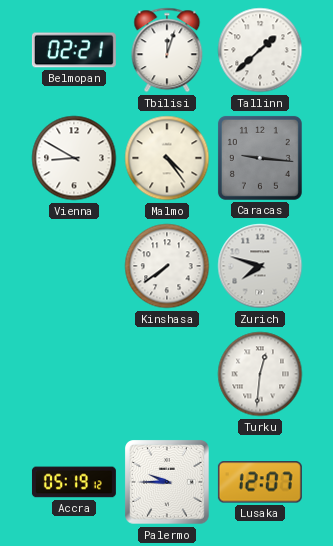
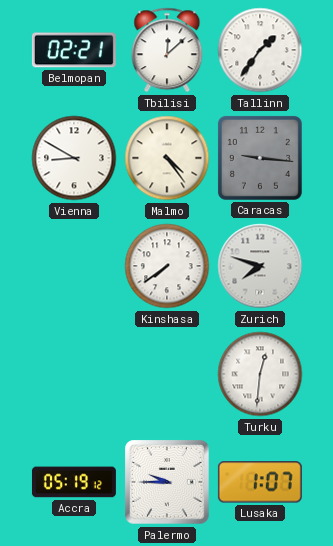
Tbilisi: 12:03 -> 12:08
Tallinn: 1:38 -> 1:36
Lusaka: 12:07 -> 1:07
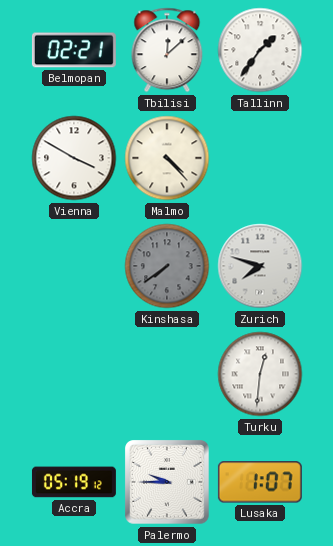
Vienna: 8:50 -> 3:50
Malmo: 4:24 -> 4:23
Caracas: 9:16 -> none
Kinshasa dial: white -> grey
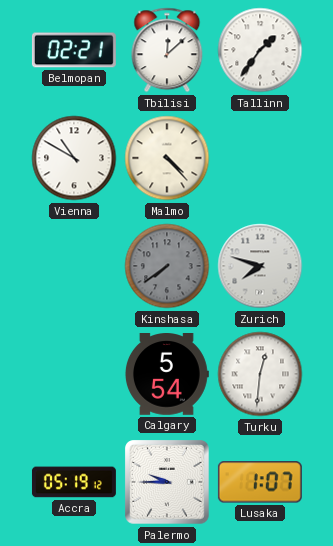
Vienna: 3:50 -> 10:50
Calgary: none -> 5:54
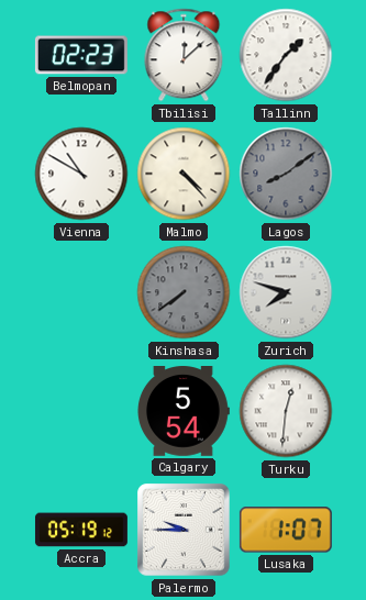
Belmopan: 02:21 -> 02:23
Lagos: none -> 8:09
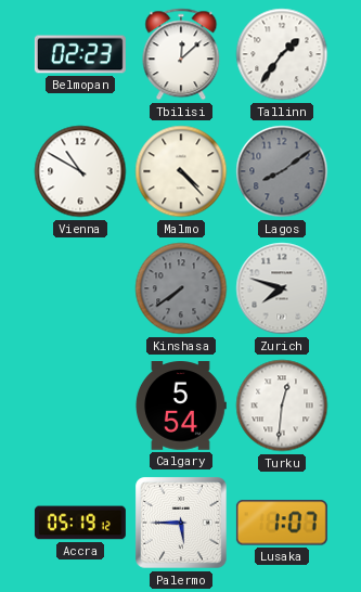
Palermo: 9:45 -> 5:45
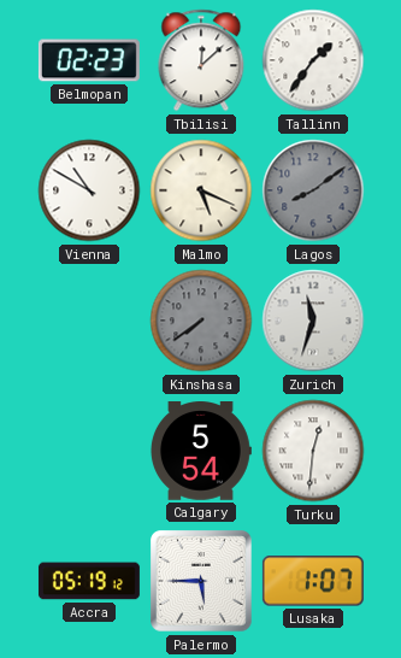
Malmo: 4:23 -> 5:19
Zurich: 7:48 -> 11:33
